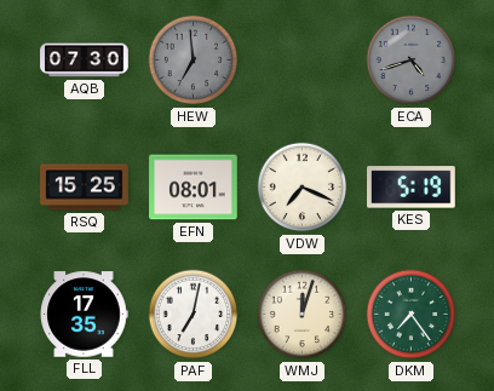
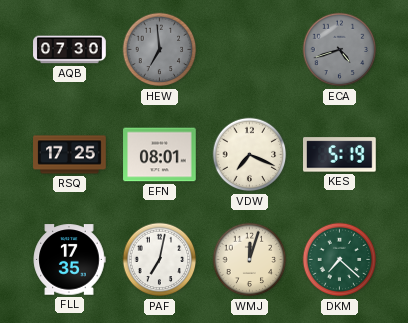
RSQ: 15:25 -> 17:25
DKM: 7:24 -> 7:22
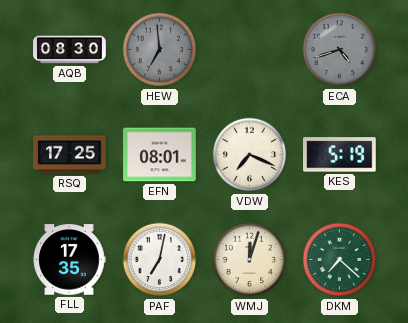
AQB: 07:30 -> 08:30
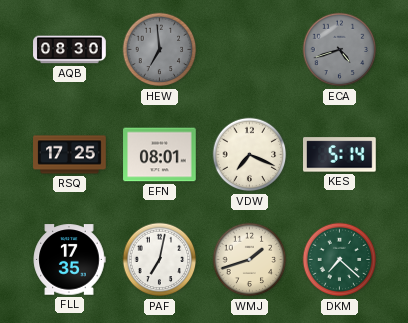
KES: 5:19 -> 5:14
WMJ: 12:03 -> 1:42
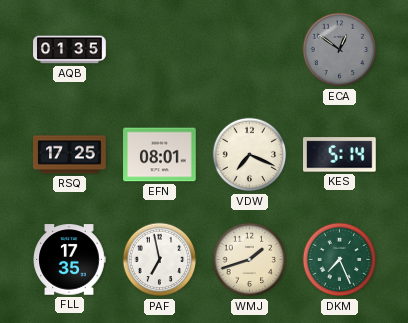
AQB: 08:30 -> 01:35
HEW: 6:59 -> none
ECA: 4:42 -> 12:51
PAF: 7:02 -> 6:58
DKM: 7:22 -> 7:26
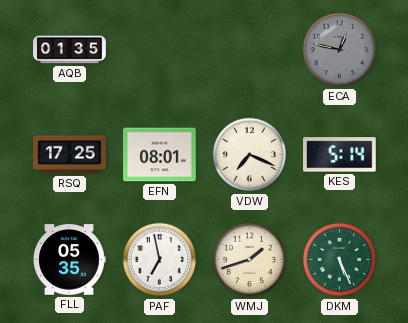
ECA: 12:51 -> 12:47
FLL: 17:35 -> 05:35
DKM: 7:26 -> 5:26
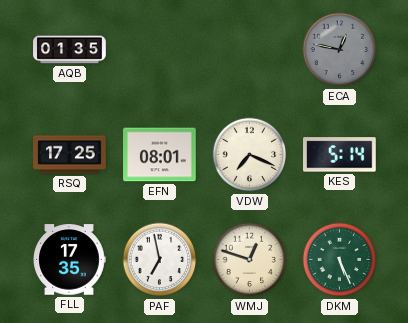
FLL: 05:35 -> 17:35
WMJ: 1:42 -> 12:48
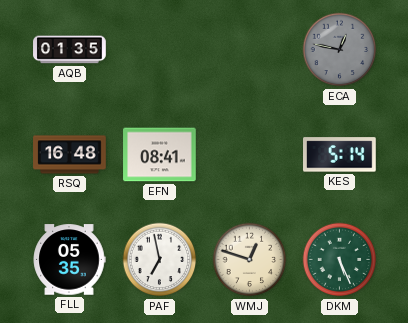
RSQ: 17:25 -> 16:48
EFN: 08:01 -> 08:41
VDW: 7:19 -> none
FLL: 17:35 -> 05:35
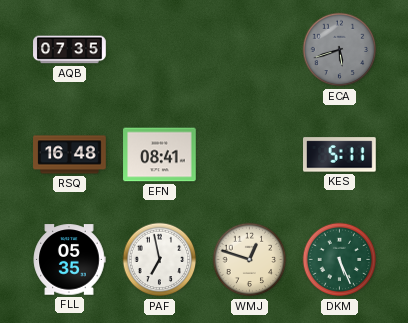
AQB: 01:35 -> 07:35
ECA: 12:47 -> 5:42
KES: 5:14 -> 5:11
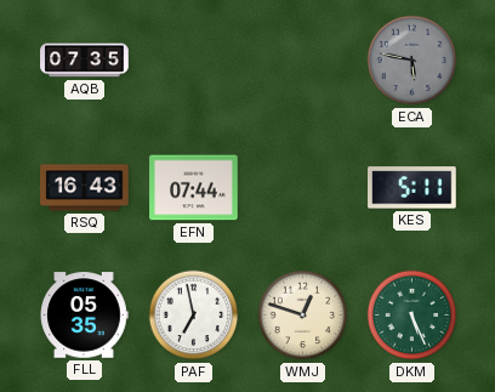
ECA: 5:42 -> 5:47
RSQ: 16:48 -> 16:43
EFN: 08:41 -> 07:44
